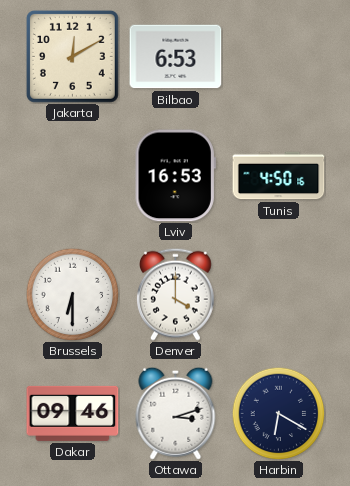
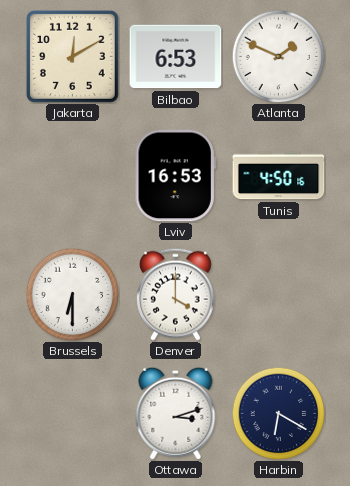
Atlanta: none -> 1:49
Dakar: 09:46 -> none
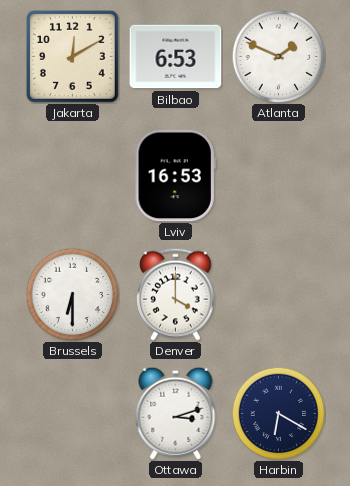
Tunis: 4:50 -> none
